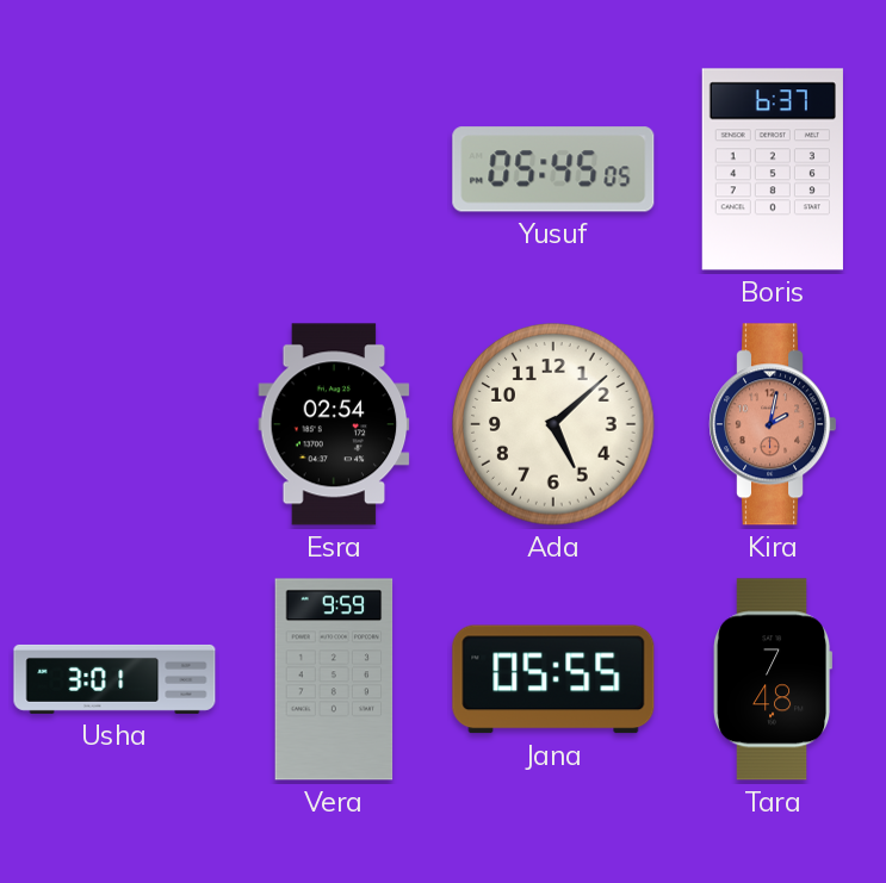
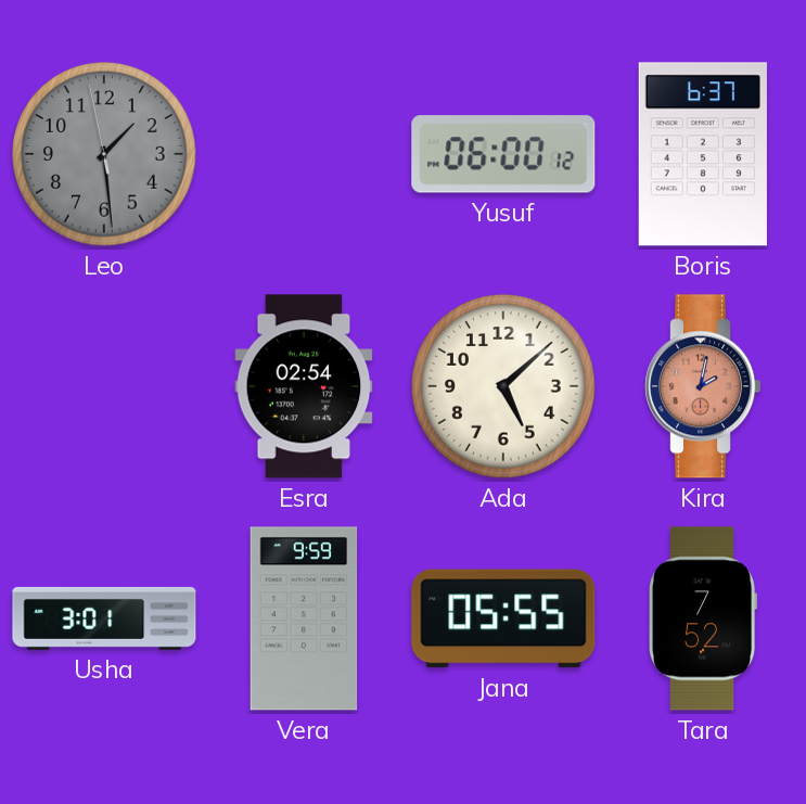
Leo: none -> 1:28
Yusuf: 05:45 -> 06:00
Tara: 7:48 -> 7:52
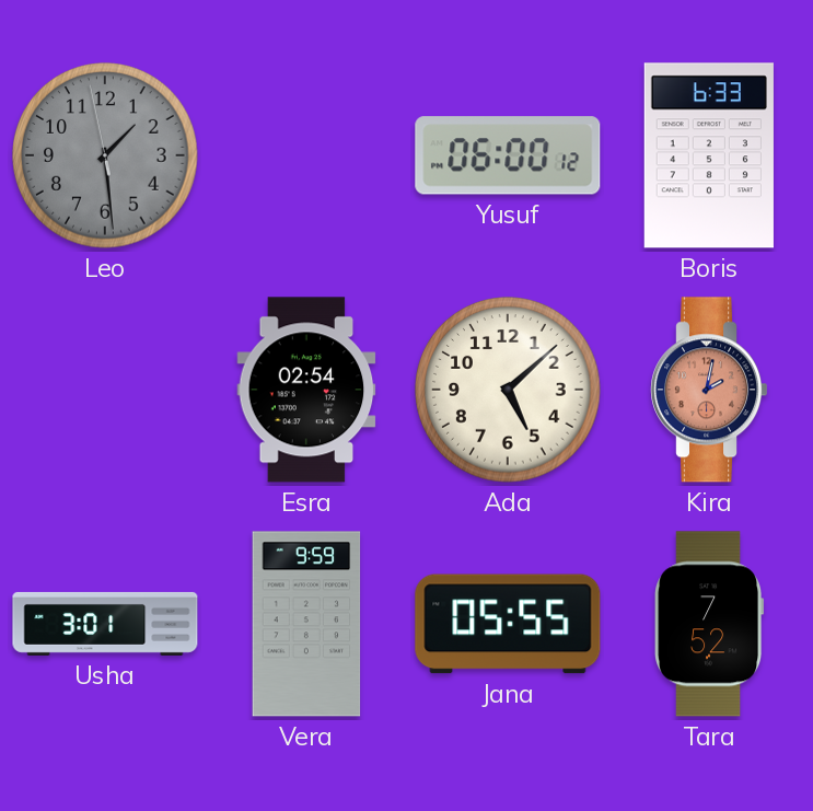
Boris: 6:37 -> 6:33
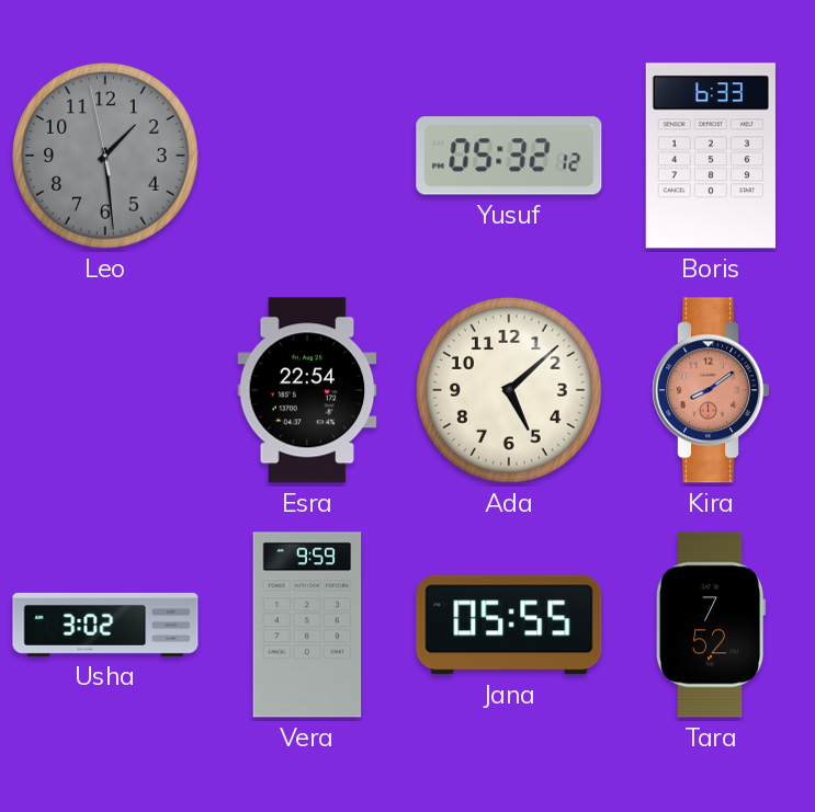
Yusuf: 06:00 -> 05:32
Esra: 02:54 -> 22:54
Kira: 2:02 -> 8:09
Usha: 3:01 -> 3:02
